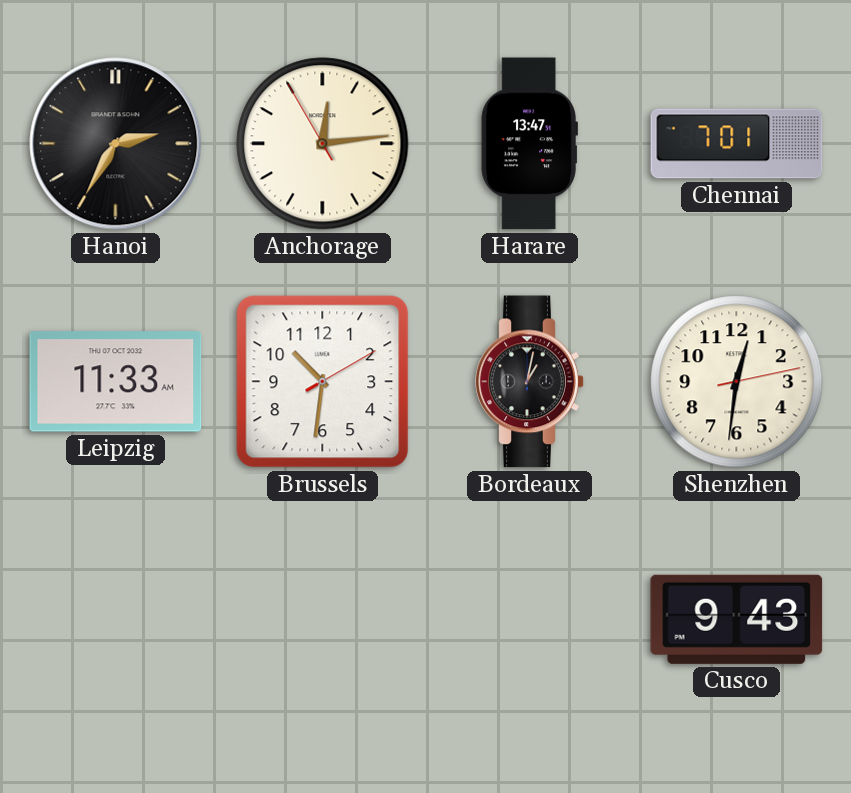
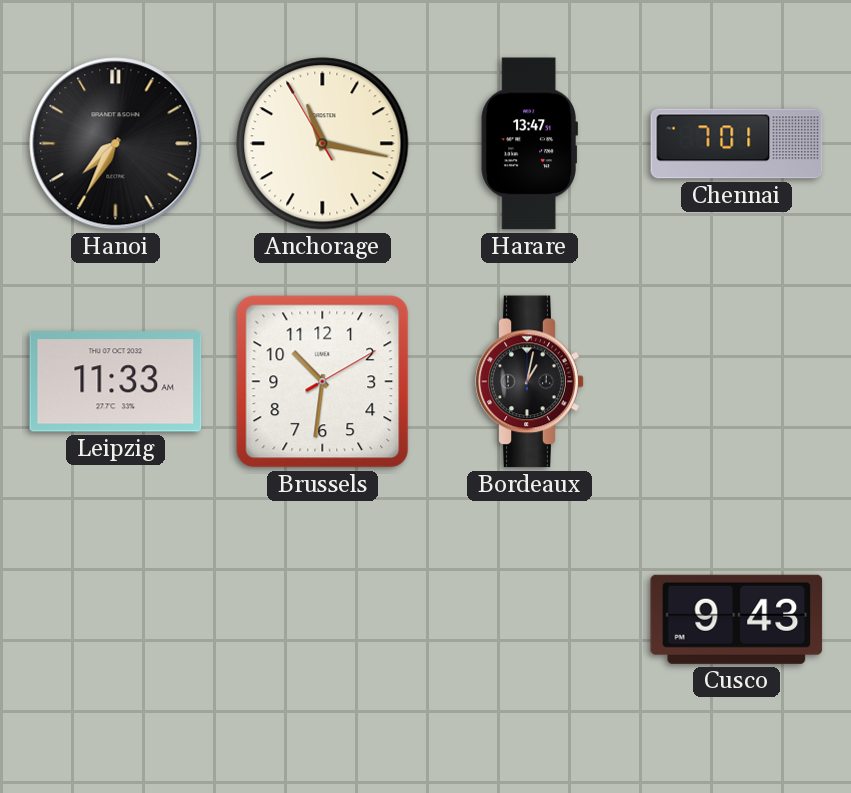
Hanoi: 2:35 -> 7:35
Anchorage: 12:13 -> 11:16
Shenzhen: 12:31 -> none
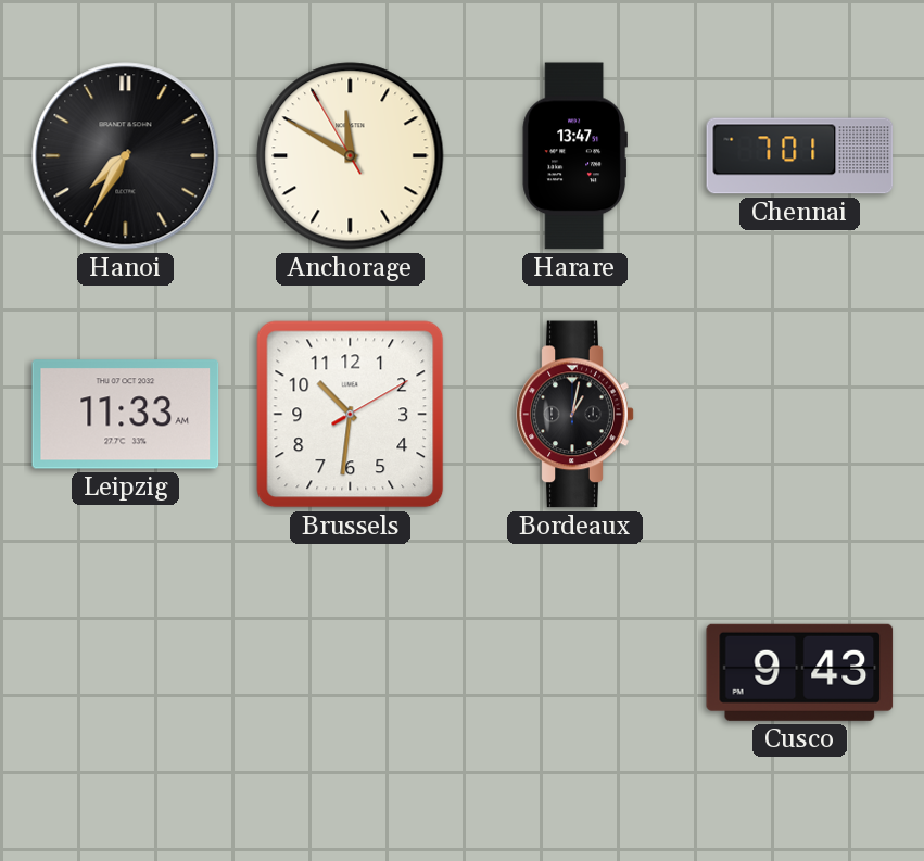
Anchorage: 11:16 -> 11:49
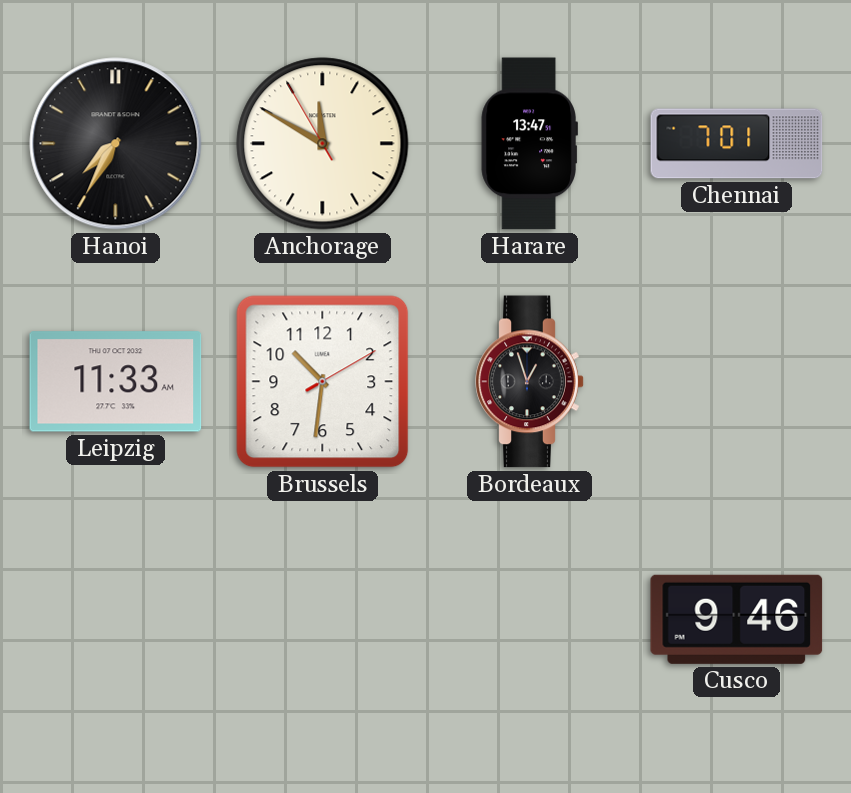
Bordeaux: 1:02 -> 12:57
Cusco: 9:43 -> 9:46
